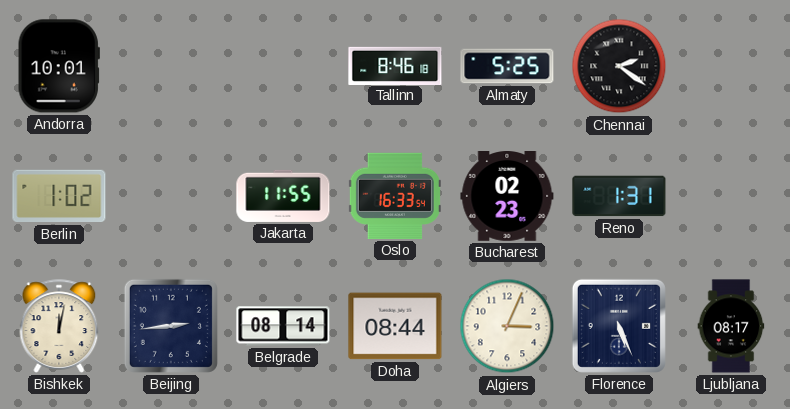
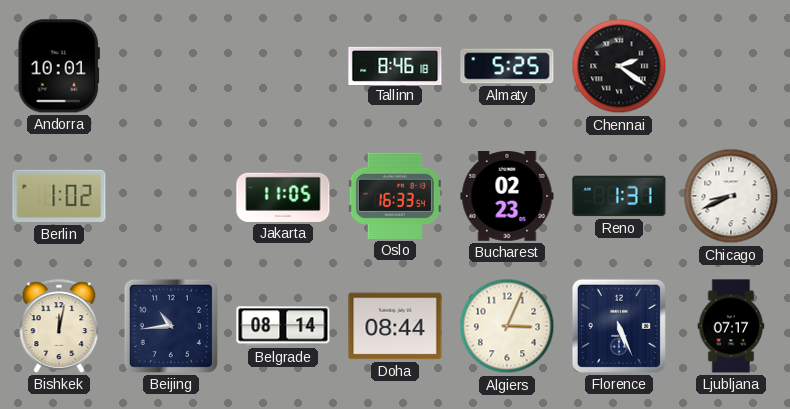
Jakarta: 11:55 -> 11:05
Chicago: none -> 8:41
Beijing: 2:44 -> 10:44
Ljubljana: 08:17 -> 07:17
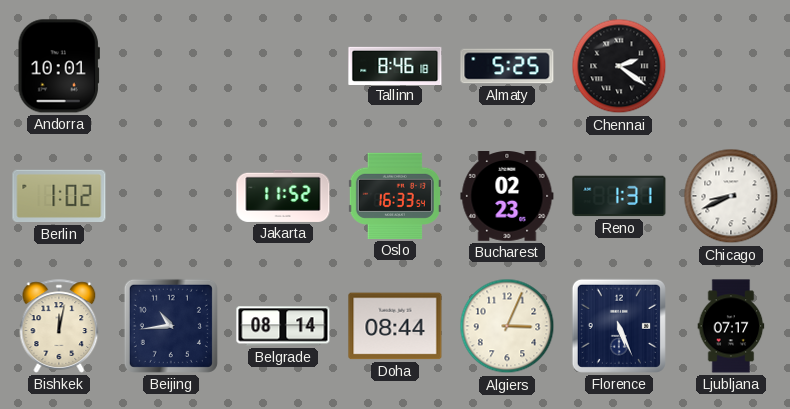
Jakarta: 11:05 -> 11:52
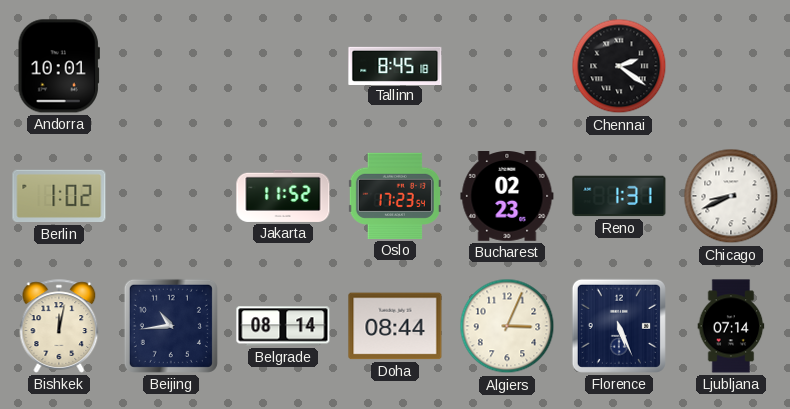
Tallinn: 8:46 -> 8:45
Almaty: 5:25 -> none
Oslo: 16:33 -> 17:23
Ljubljana: 07:17 -> 07:14
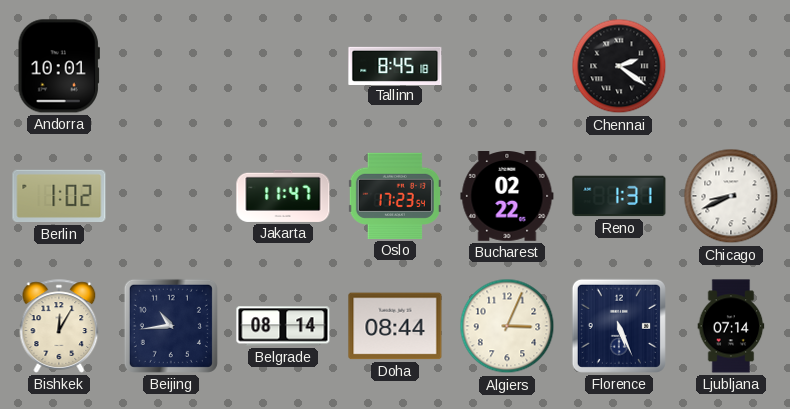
Jakarta: 11:52 -> 11:47
Bucharest: 02:23 -> 02:22
Bishkek: 12:02 -> 12:05
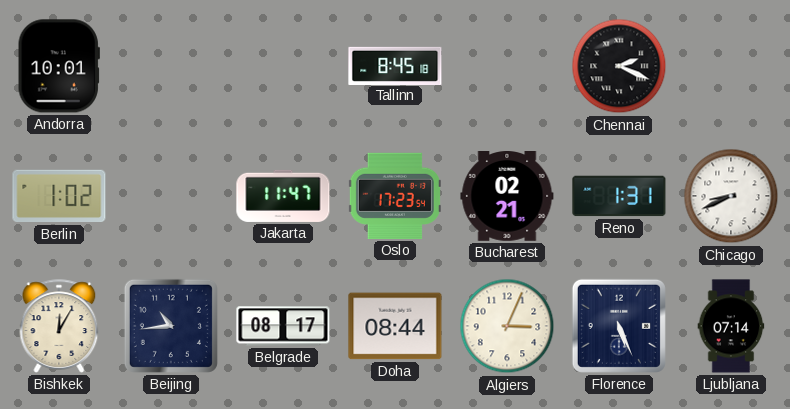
Chennai: 2:21 -> 2:19
Bucharest: 02:22 -> 02:21
Belgrade: 08:14 -> 08:17
